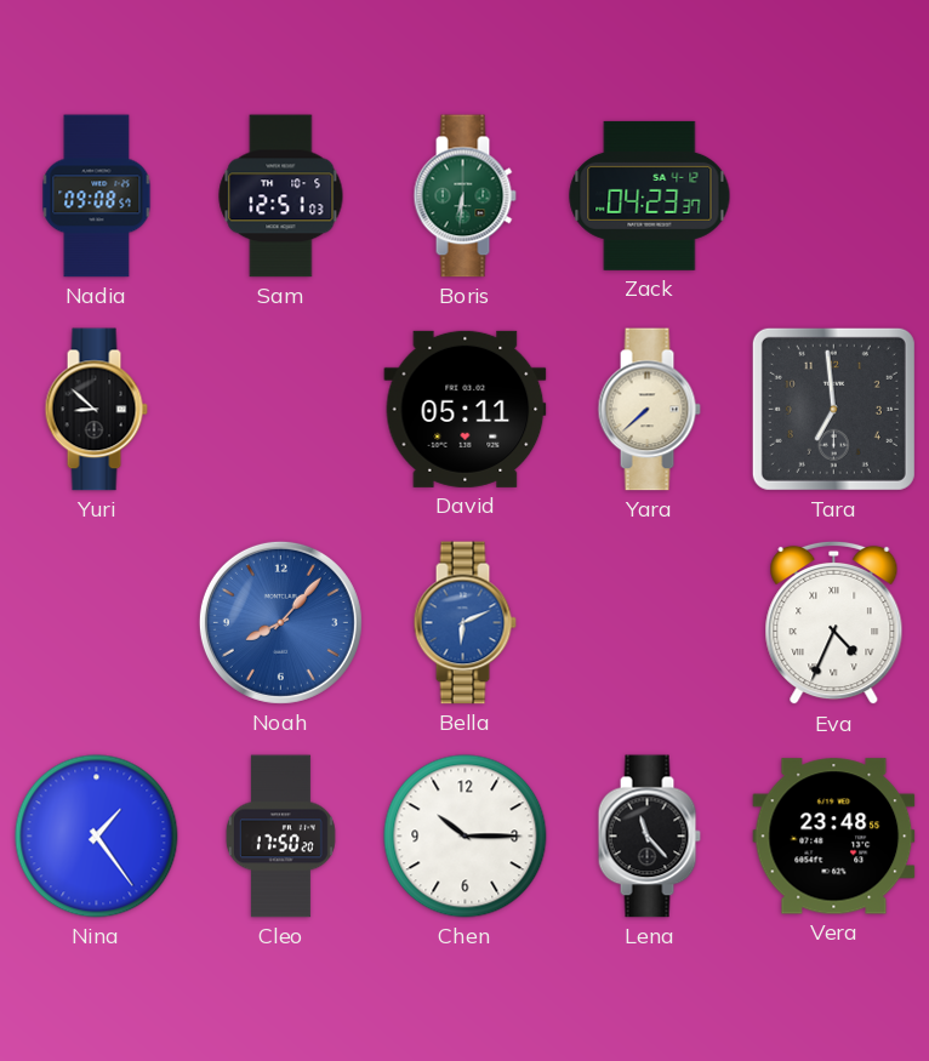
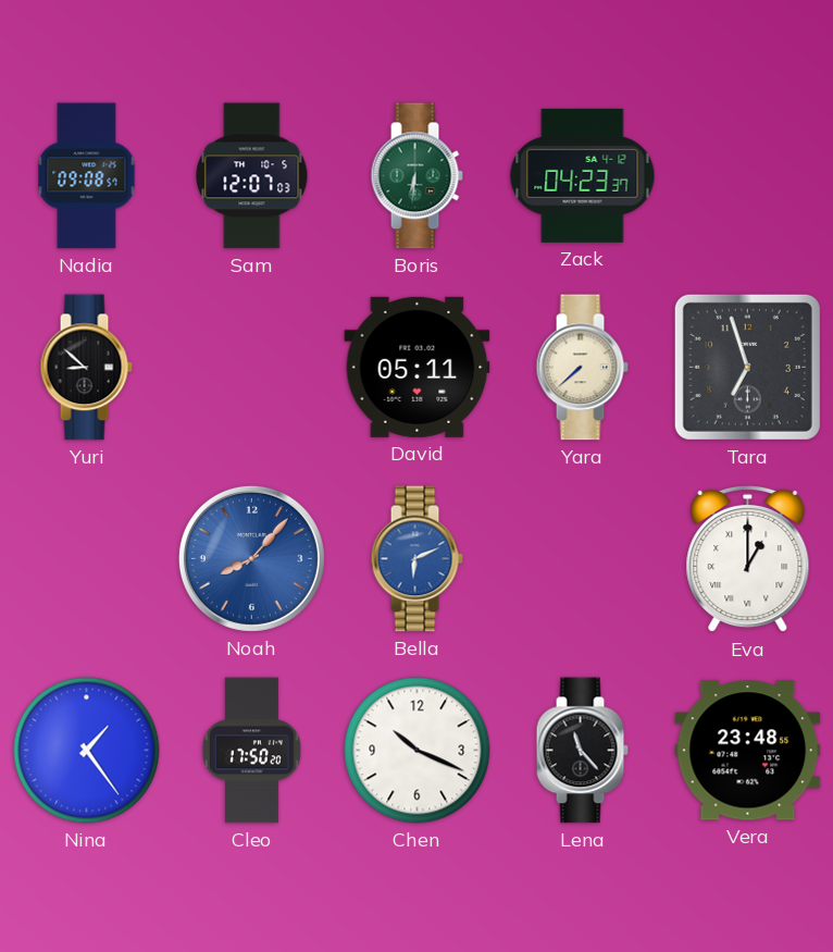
Sam: 12:51 -> 12:07
Tara: 6:59 -> 6:57
Eva: 4:34 -> 1:00
Chen: 10:15 -> 10:19
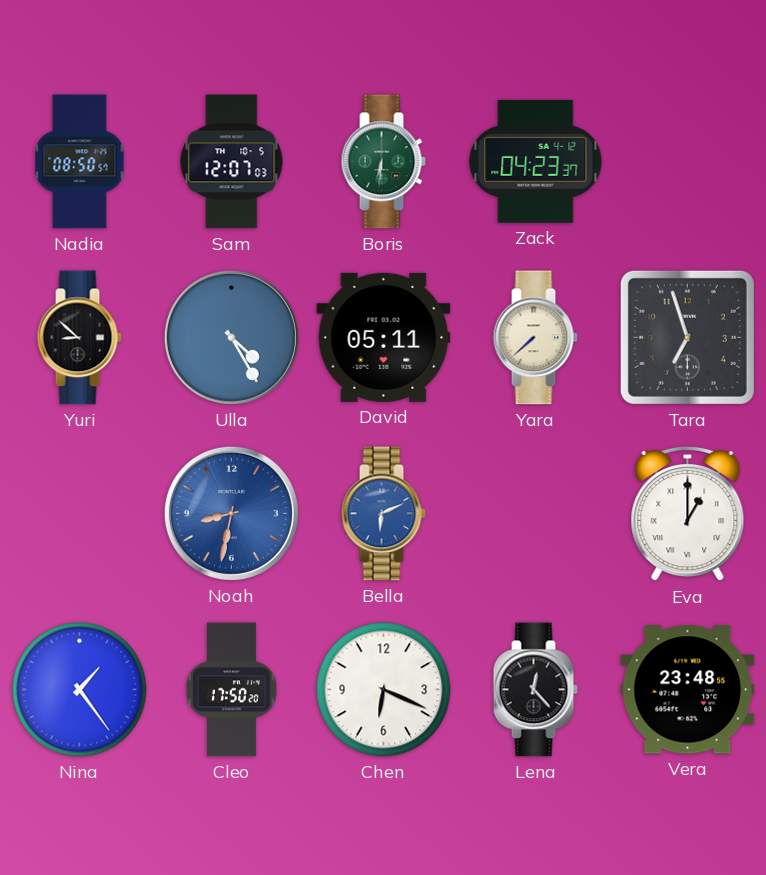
Nadia: 09:08 -> 08:50
Ulla: none -> 4:25
Noah: 8:07 -> 8:32
Chen: 10:19 -> 6:19
Lena: 11:23 -> 12:23
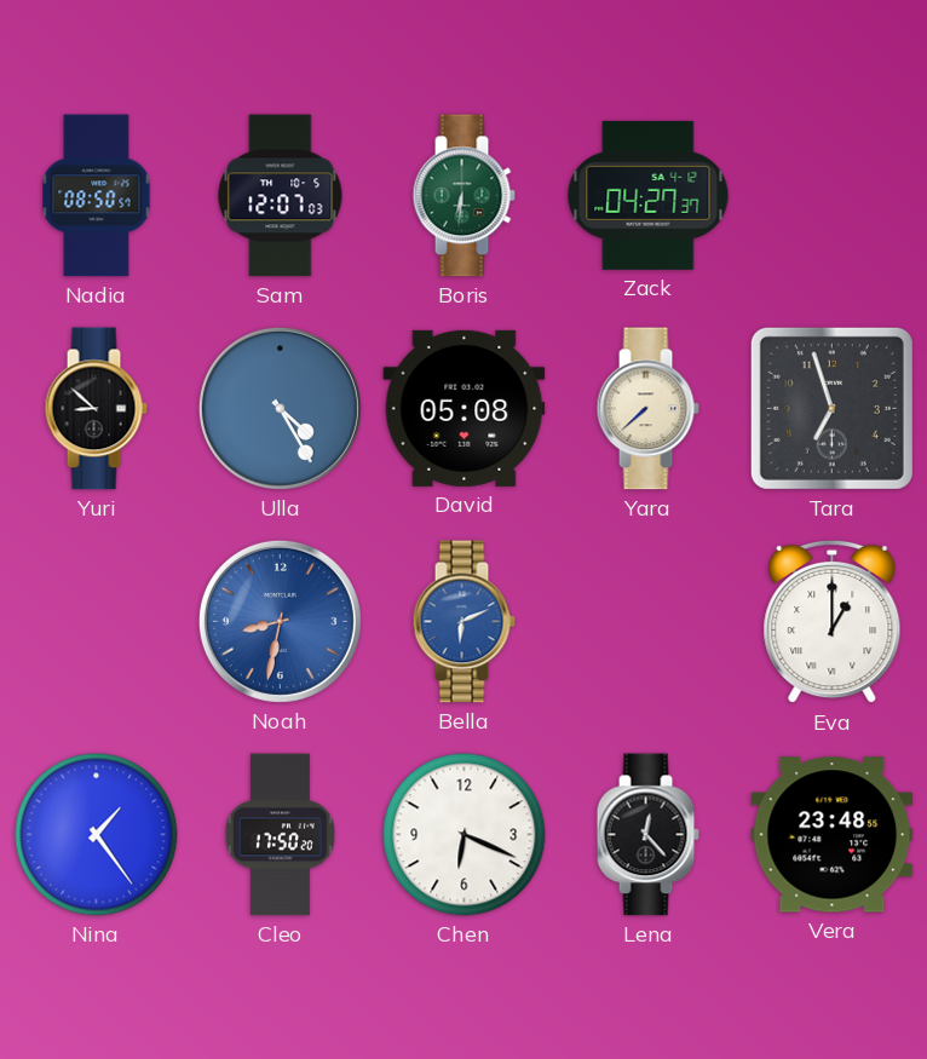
Zack: 04:23 -> 04:27
David: 05:11 -> 05:08
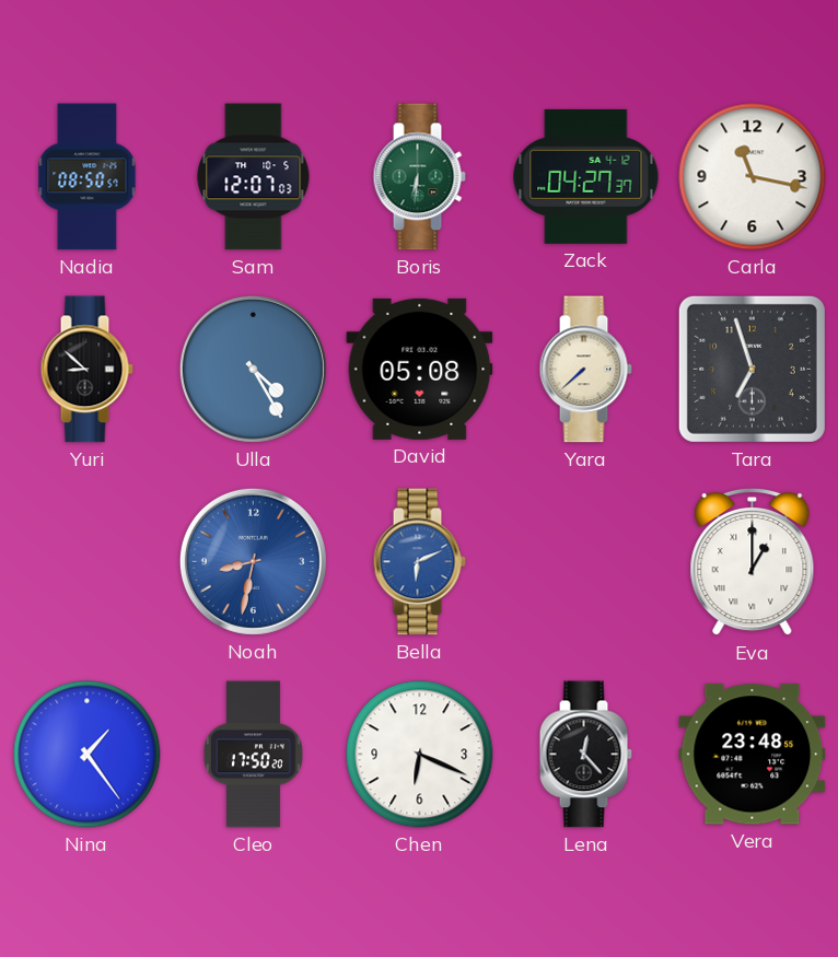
Carla: none -> 11:17
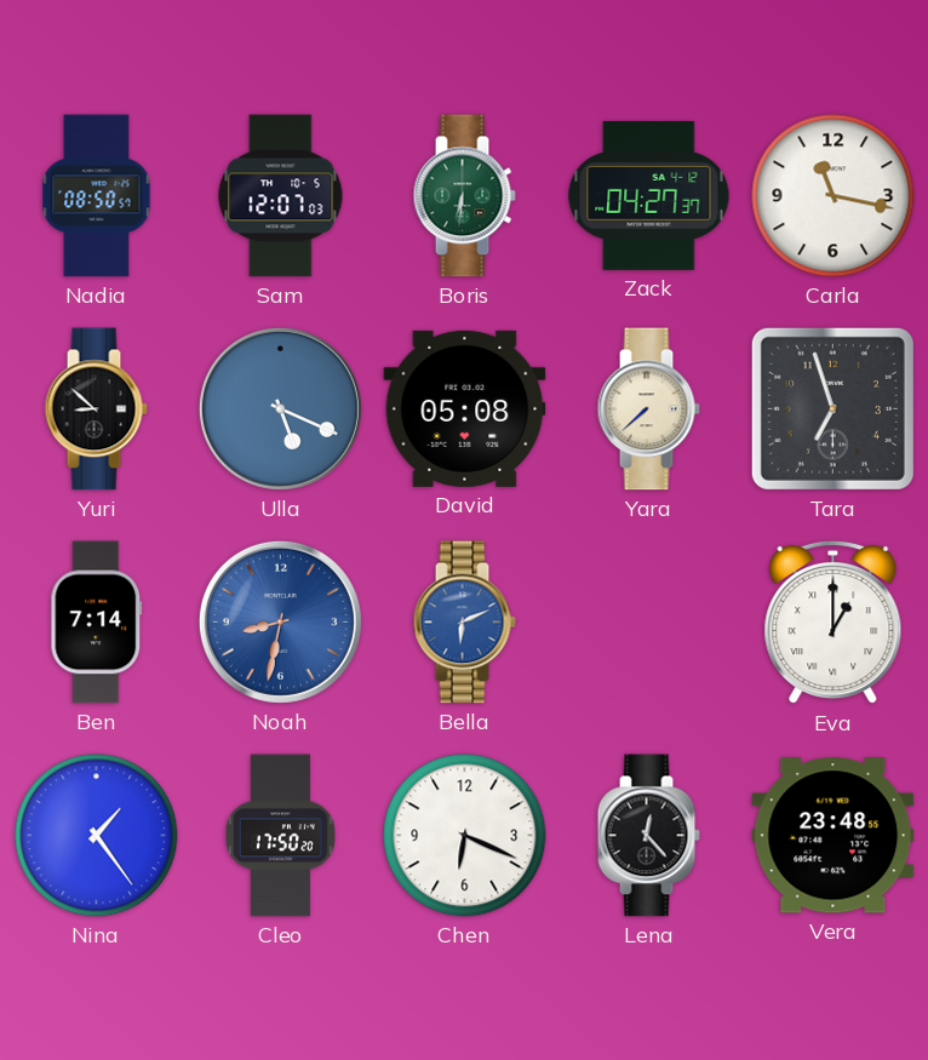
Ulla: 4:25 -> 5:19
Ben: none -> 7:14
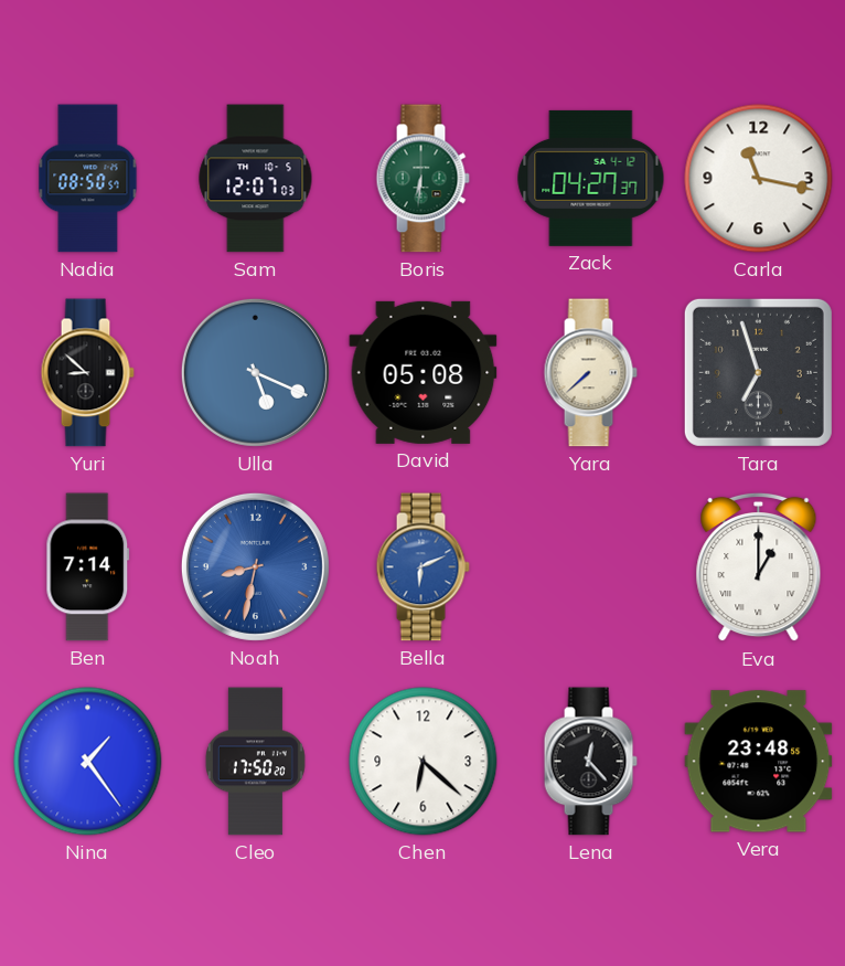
Chen: 6:19 -> 6:22
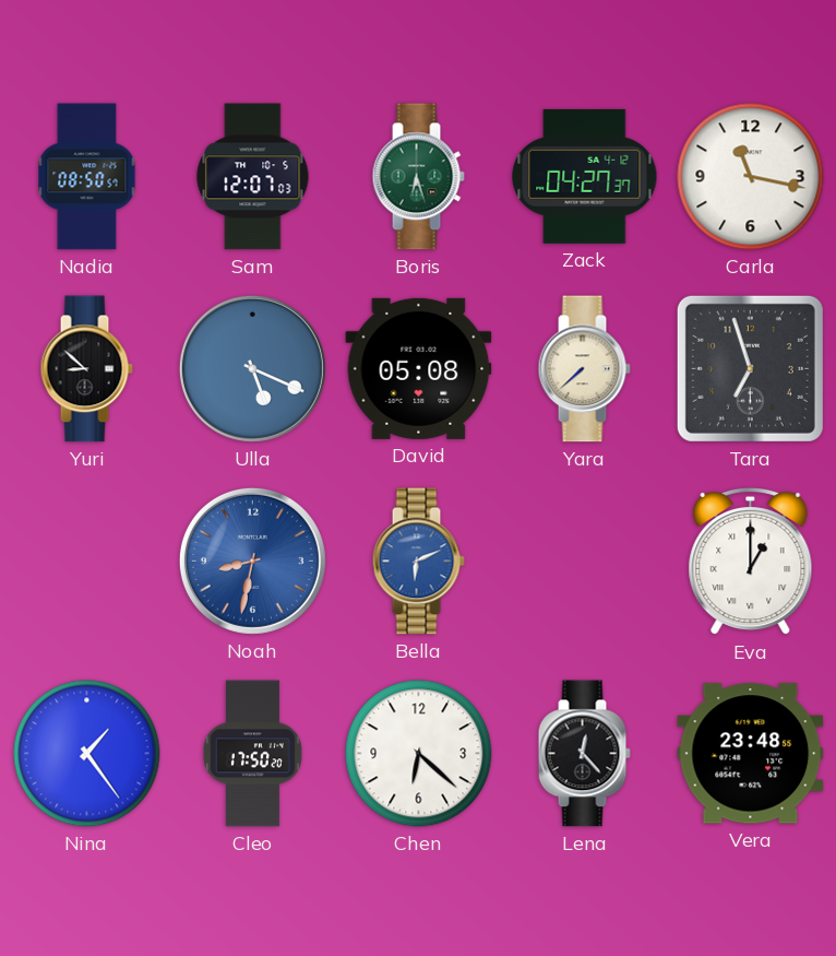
Boris: 6:31 -> 6:27
Ben: 7:14 -> none
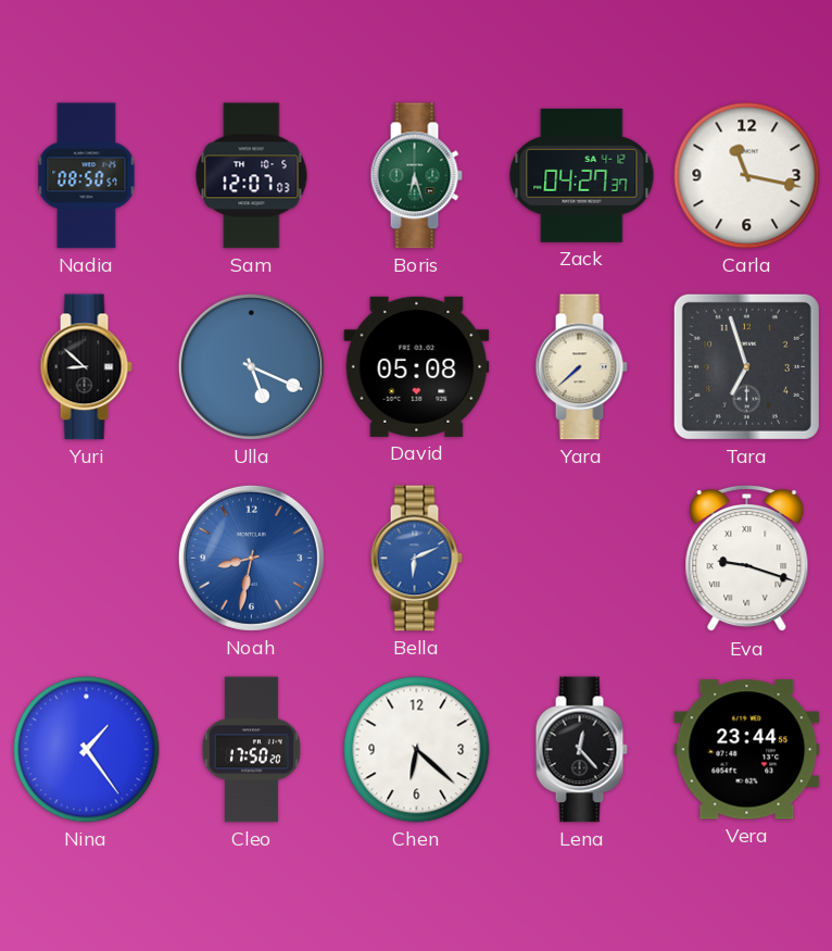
Eva: 1:00 -> 9:18
Vera: 23:48 -> 23:44
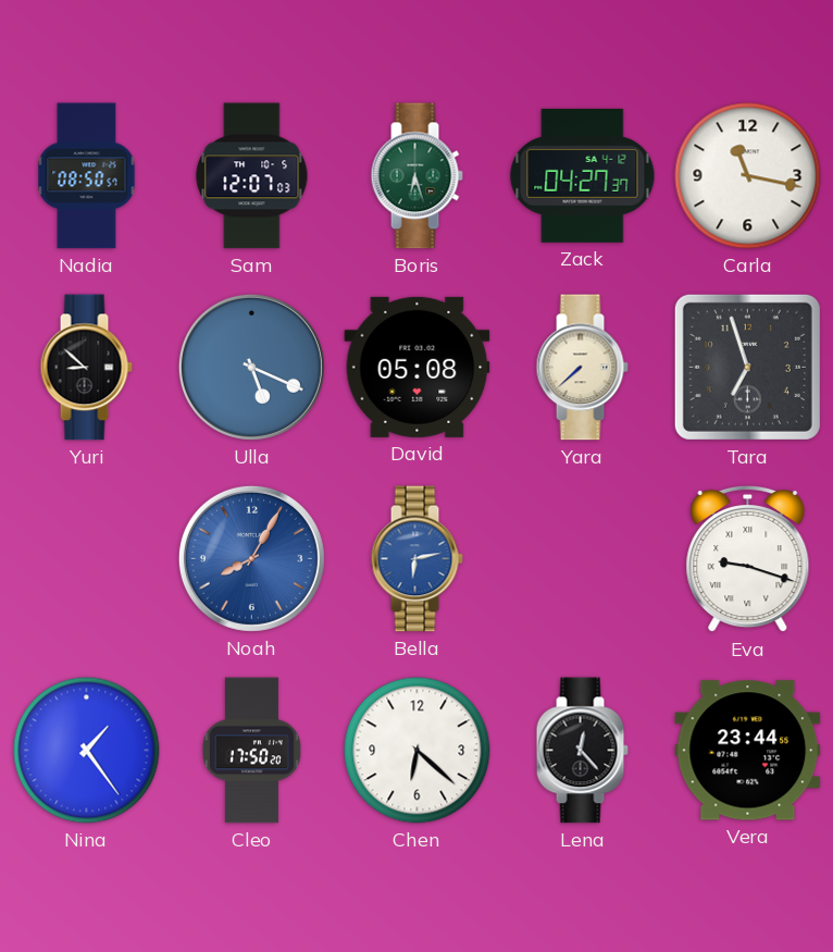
Noah: 8:32 -> 8:05
Bella: 6:11 -> 6:13
